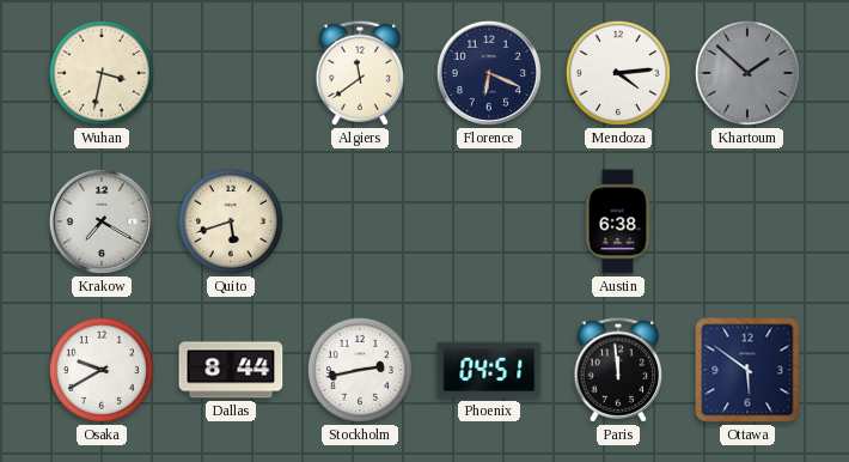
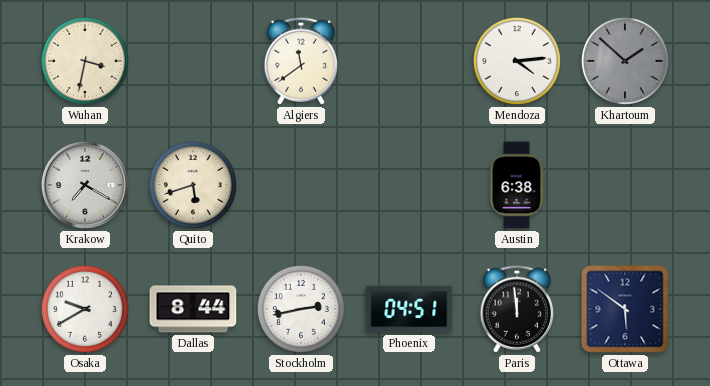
Florence: 6:19 -> none
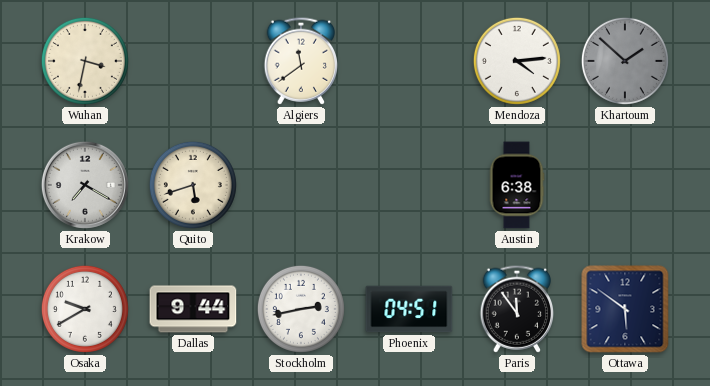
Dallas: 8:44 -> 9:44
Paris: 11:59 -> 11:54
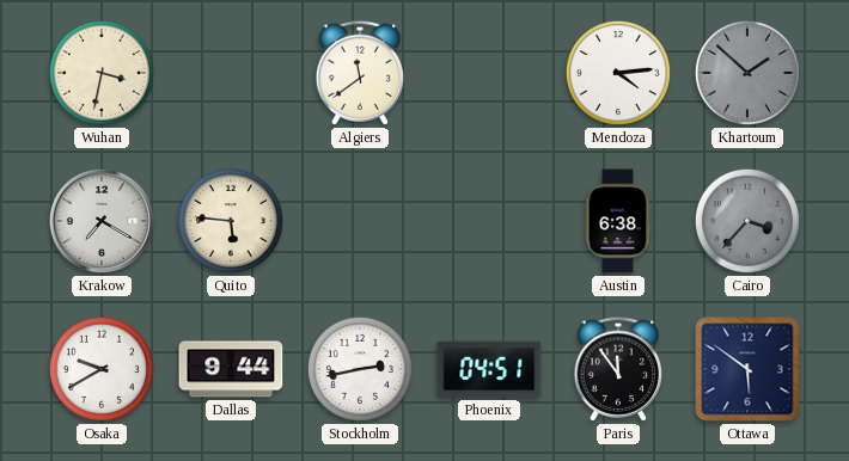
Quito: 5:42 -> 5:46
Cairo: none -> 3:37
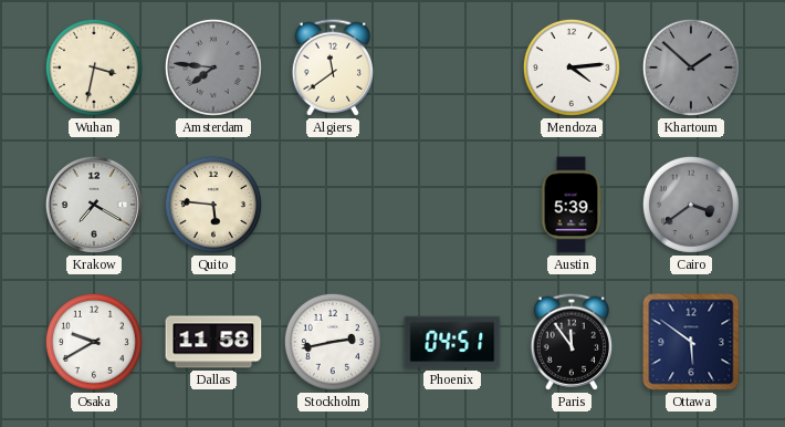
Amsterdam: none -> 7:46
Austin: 6:38 -> 5:39
Cairo: 3:37 -> 3:39
Dallas: 9:44 -> 11:58
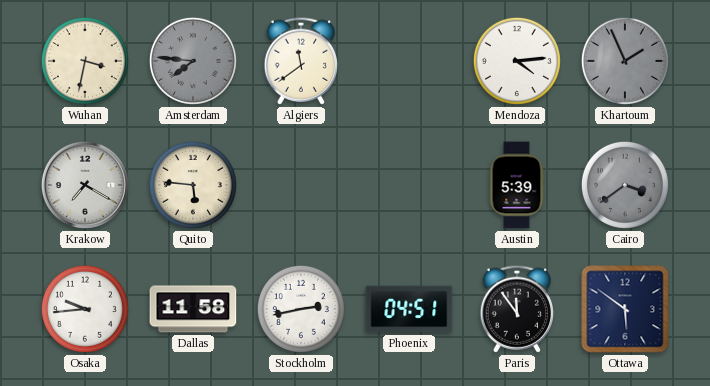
Khartoum: 1:52 -> 1:56
Osaka: 9:40 -> 9:44
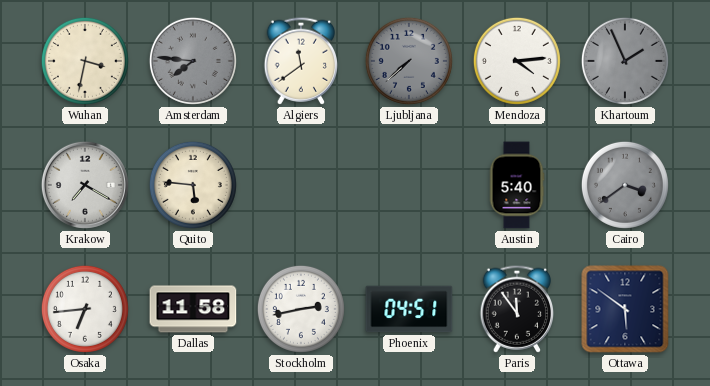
Ljubljana: none -> 7:38
Austin: 5:39 -> 5:40
Osaka: 9:44 -> 6:44
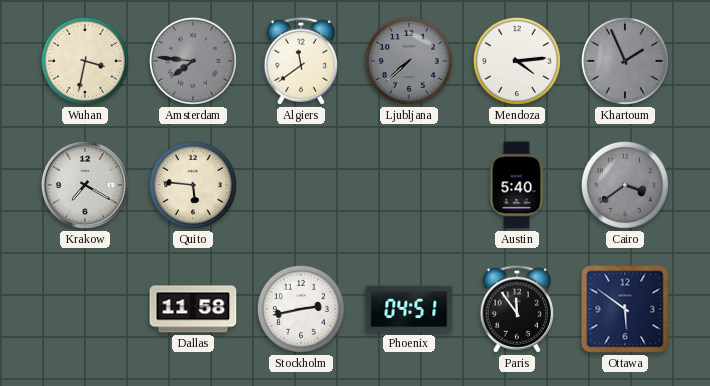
Osaka: 6:44 -> none
